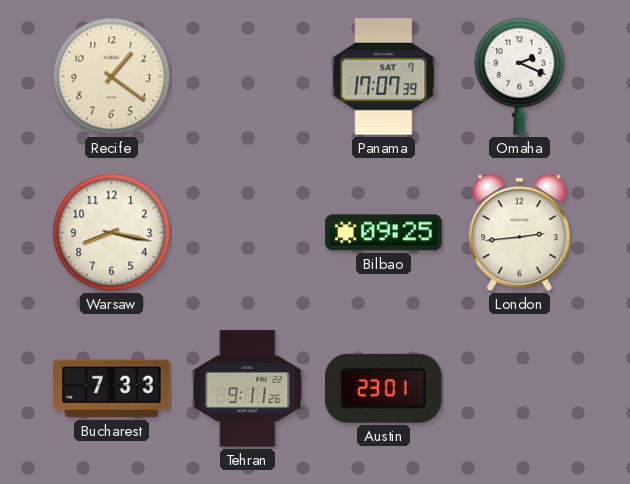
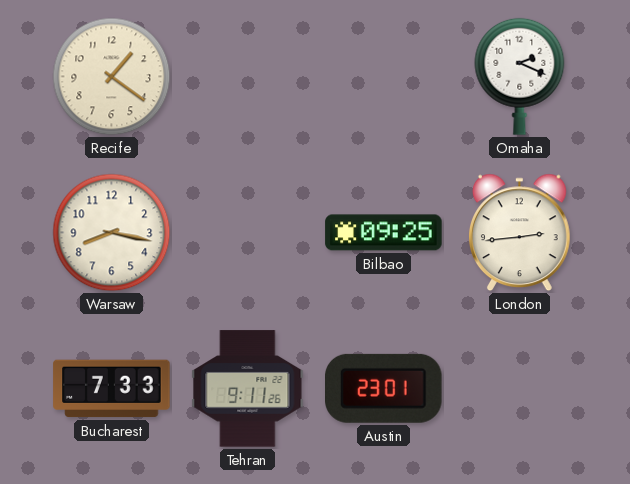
Panama: 17:07 -> none
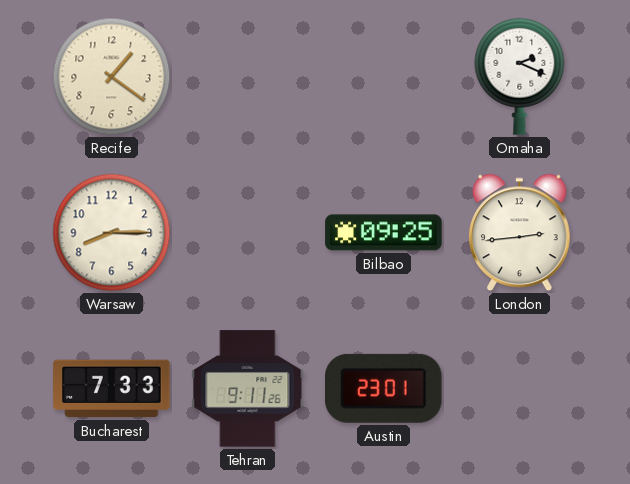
Warsaw: 8:17 -> 8:15
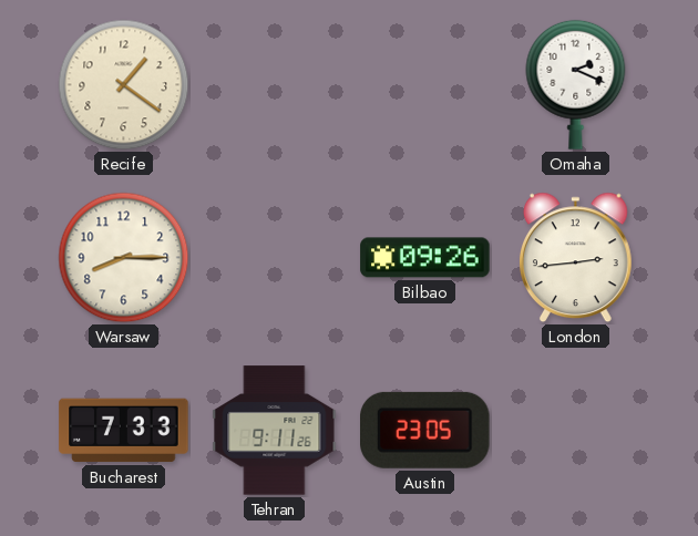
Bilbao: 09:25 -> 09:26
Austin: 23:01 -> 23:05
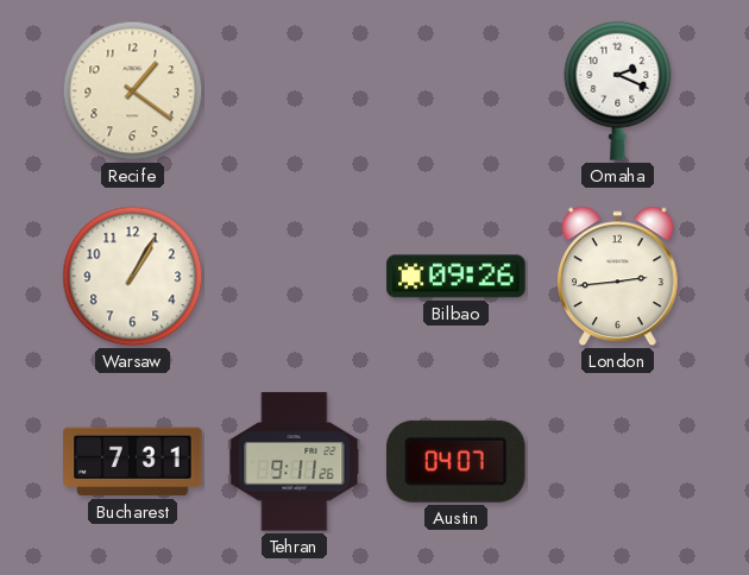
Warsaw: 8:15 -> 1:05
Bucharest: 7:33 -> 7:31
Austin: 23:05 -> 04:07
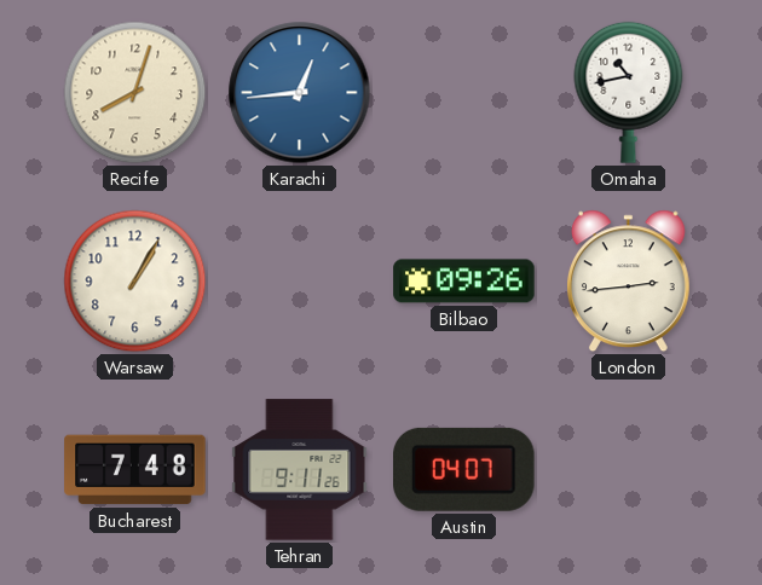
Recife: 1:21 -> 8:03
Karachi: none -> 12:44
Omaha: 2:19 -> 10:43
Bucharest: 7:31 -> 7:48
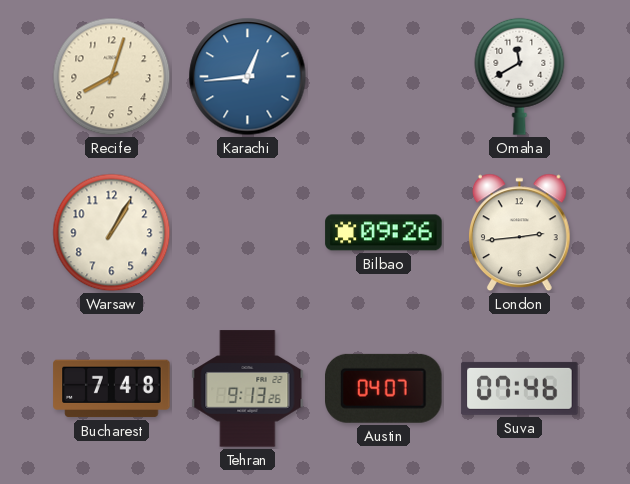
Omaha: 10:43 -> 11:40
Tehran: 9:11 -> 9:13
Suva: none -> 07:46
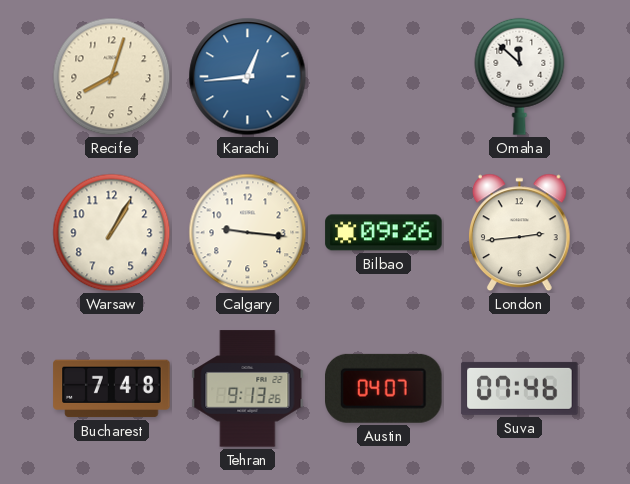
Omaha: 11:40 -> 11:52
Calgary: none -> 9:16
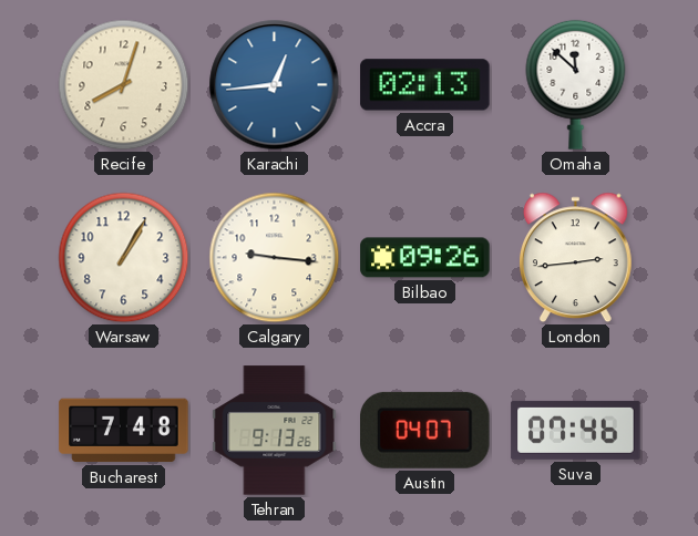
Accra: none -> 02:13
